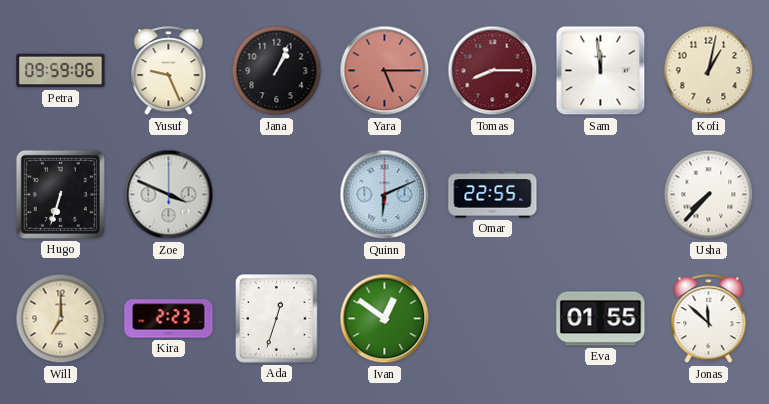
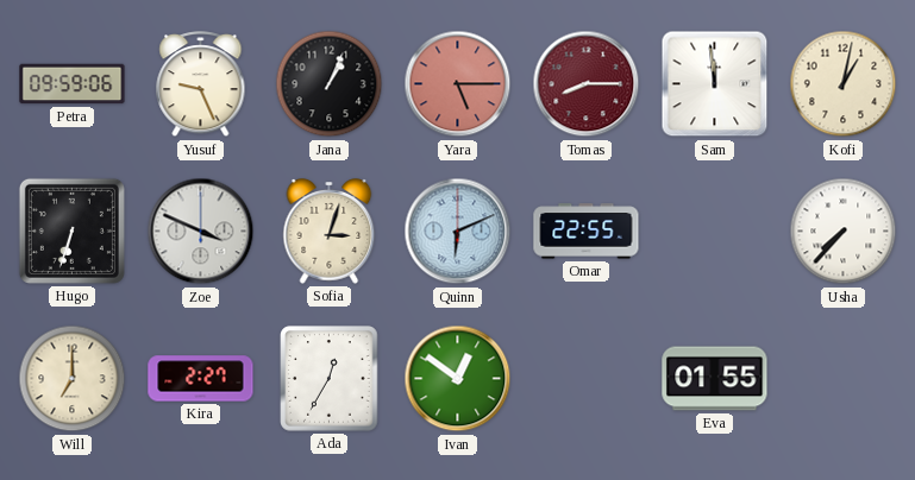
Sofia: none -> 3:03
Kira: 2:23 -> 2:27
Ada: 12:33 -> 12:35
Jonas: 11:52 -> none
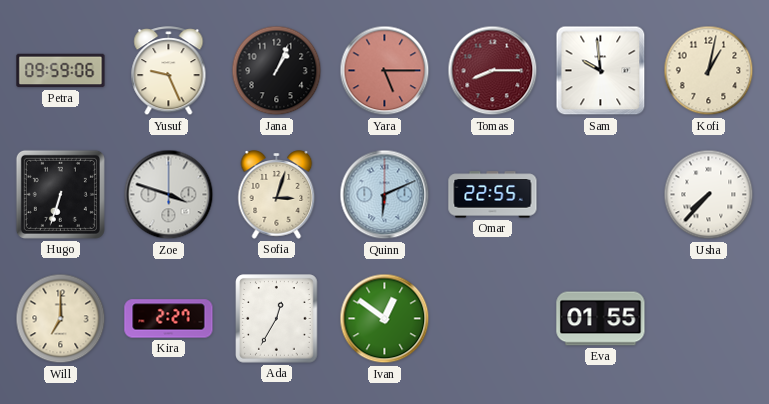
Sam: 11:59 -> 9:59
Zoe: 3:49 -> 3:48
